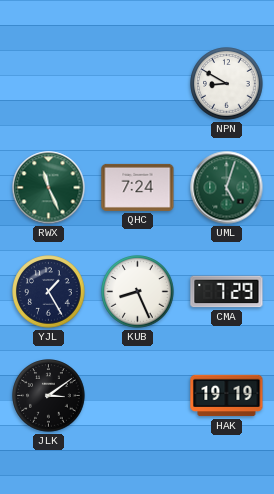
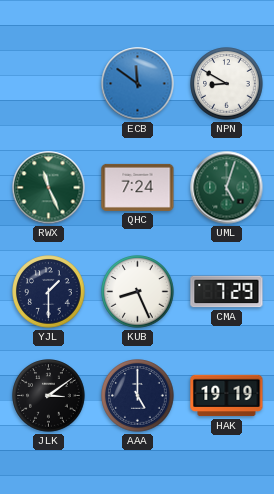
ECB: none -> 11:51
YJL: 1:25 -> 1:30
AAA: none -> 5:00
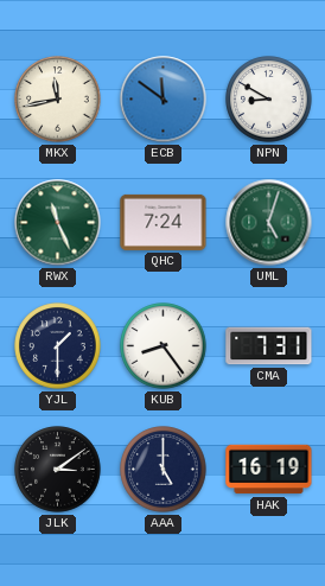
MKX: none -> 11:43
KUB: 8:26 -> 8:24
CMA: 7:29 -> 7:31
HAK: 19:19 -> 16:19
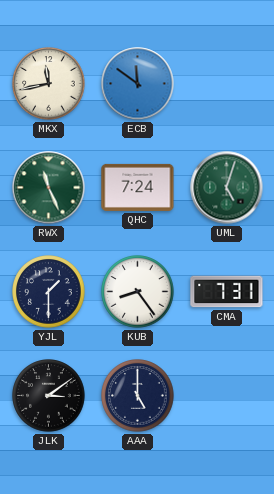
NPN: 8:50 -> none
HAK: 16:19 -> none
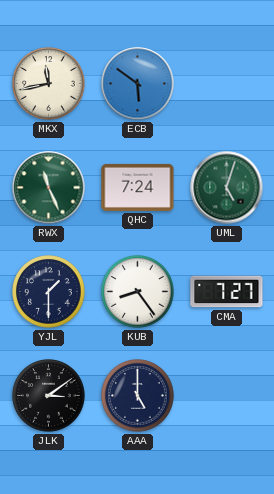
ECB: 11:51 -> 5:51
CMA: 7:31 -> 7:27
